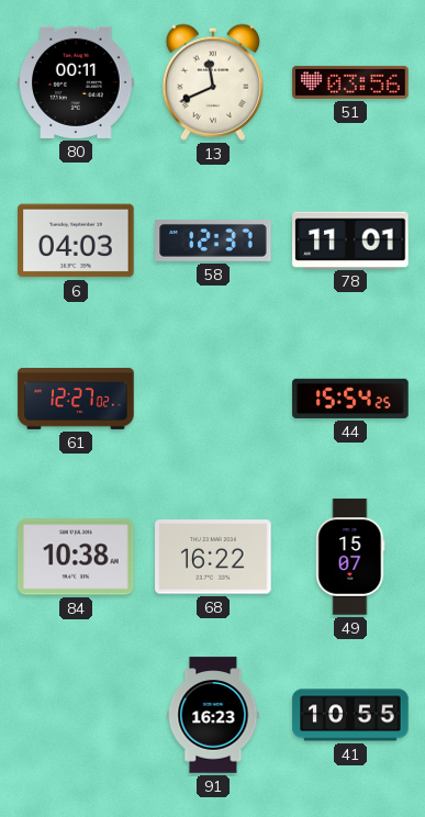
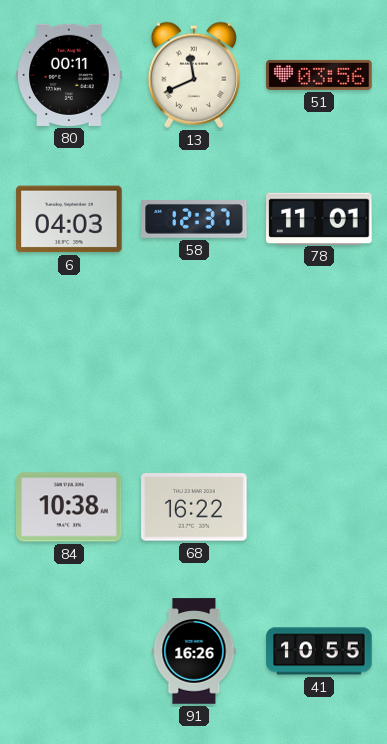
61: 12:27 -> none
44: 15:54 -> none
49: 15:07 -> none
91: 16:23 -> 16:26
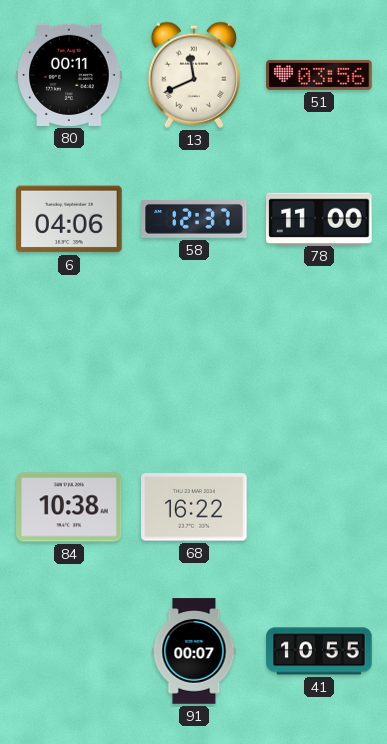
6: 04:03 -> 04:06
78: 11:01 -> 11:00
91: 16:26 -> 00:07
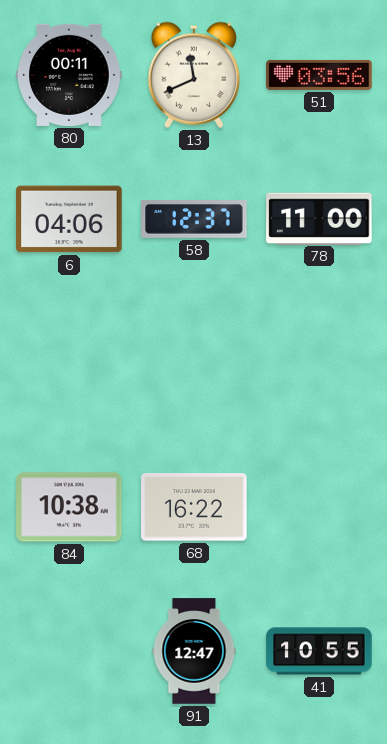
91: 00:07 -> 12:47
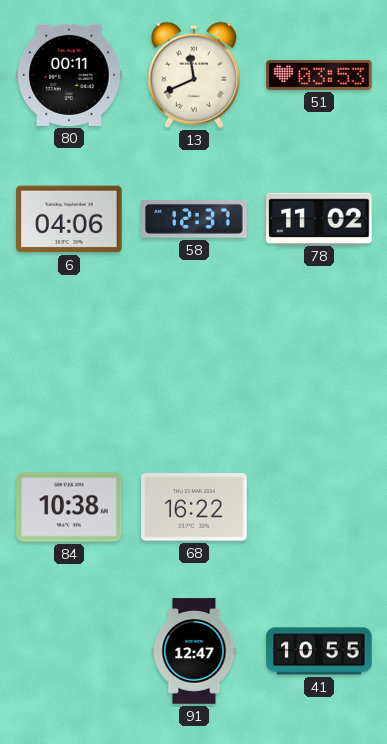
51: 03:56 -> 03:53
78: 11:00 -> 11:02
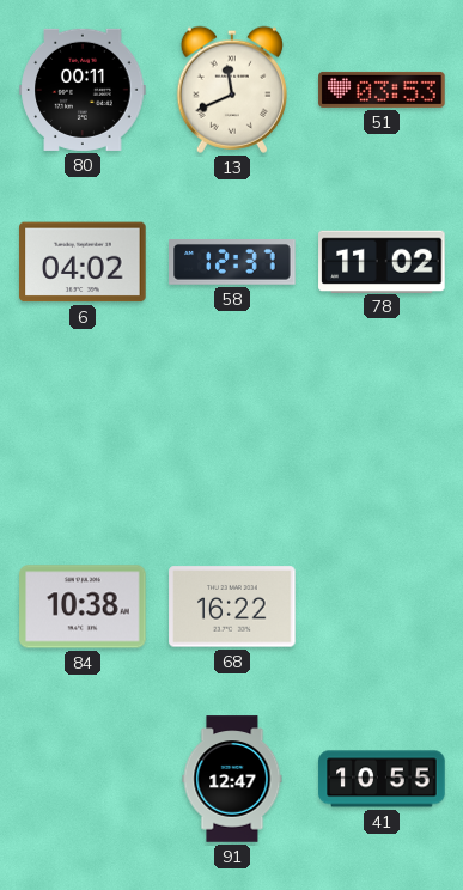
6: 04:06 -> 04:02
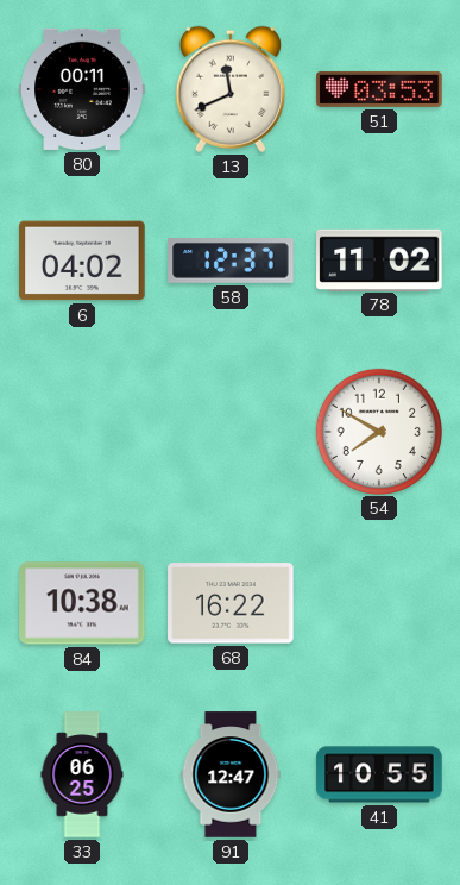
54: none -> 7:50
33: none -> 06:25
